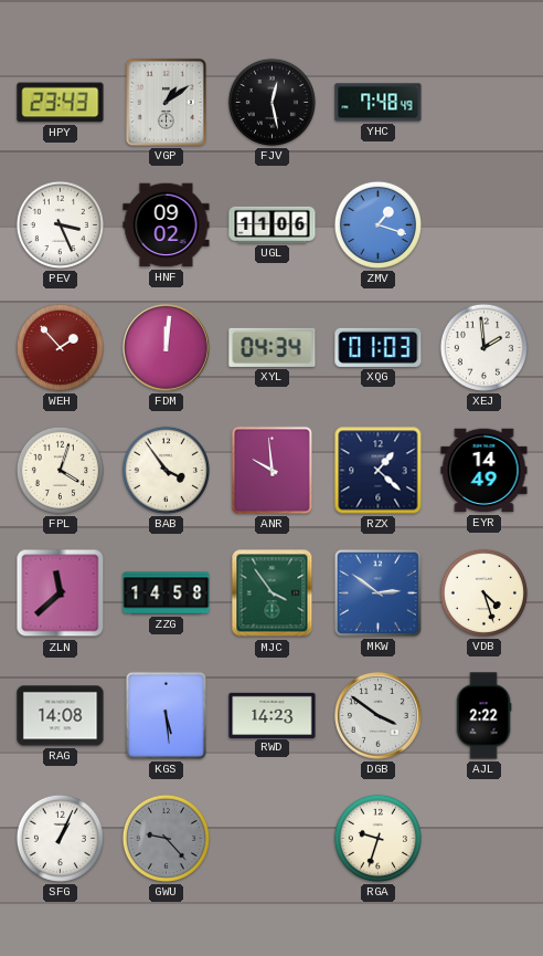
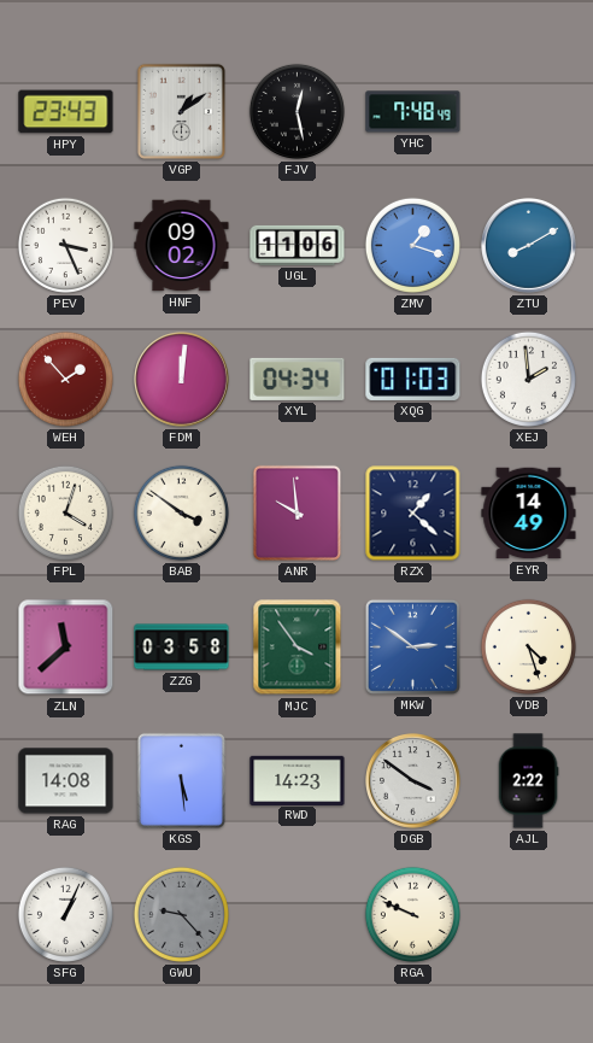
ZTU: none -> 8:10
BAB: 3:54 -> 3:51
ZZG: 14:58 -> 03:58
RGA: 9:33 -> 9:49
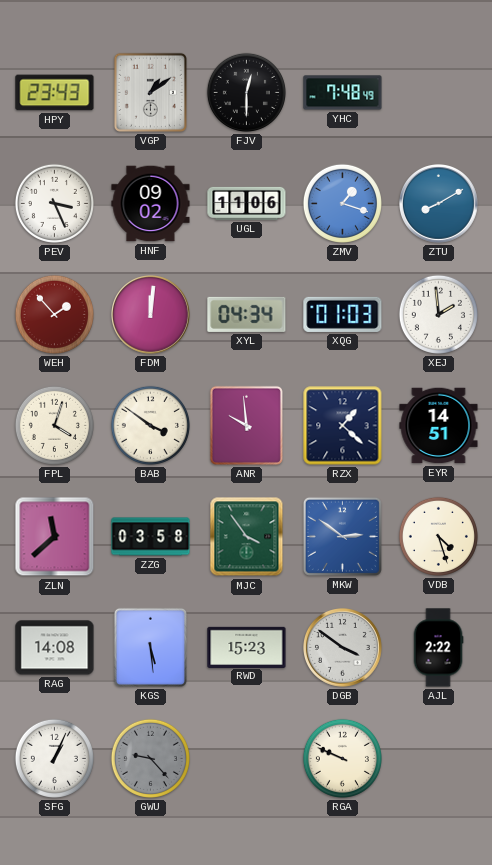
FJV: 12:28 -> 12:30
EYR: 14:49 -> 14:51
RWD: 14:23 -> 15:23
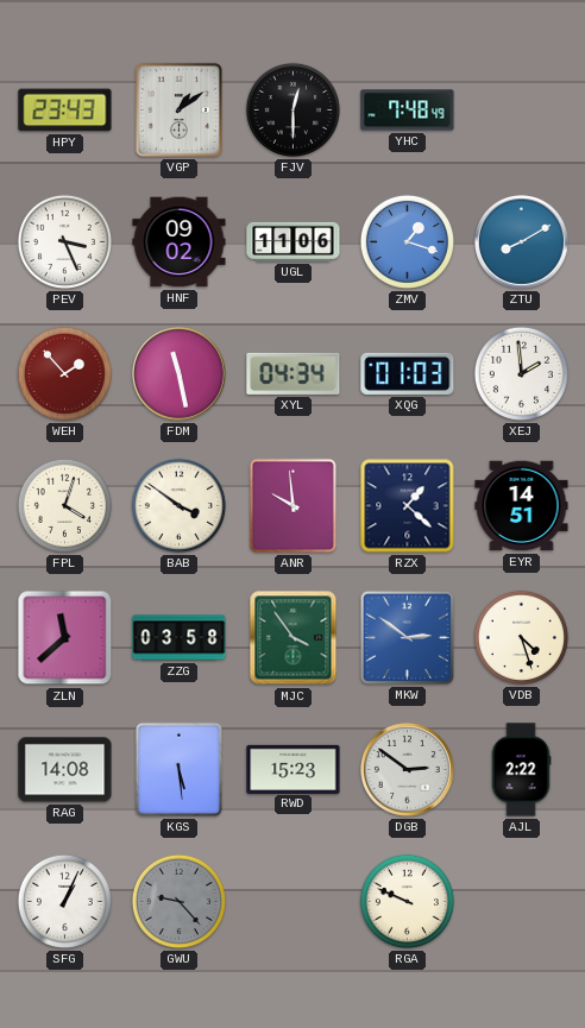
FDM: 12:01 -> 11:28
DGB: 3:51 -> 2:51
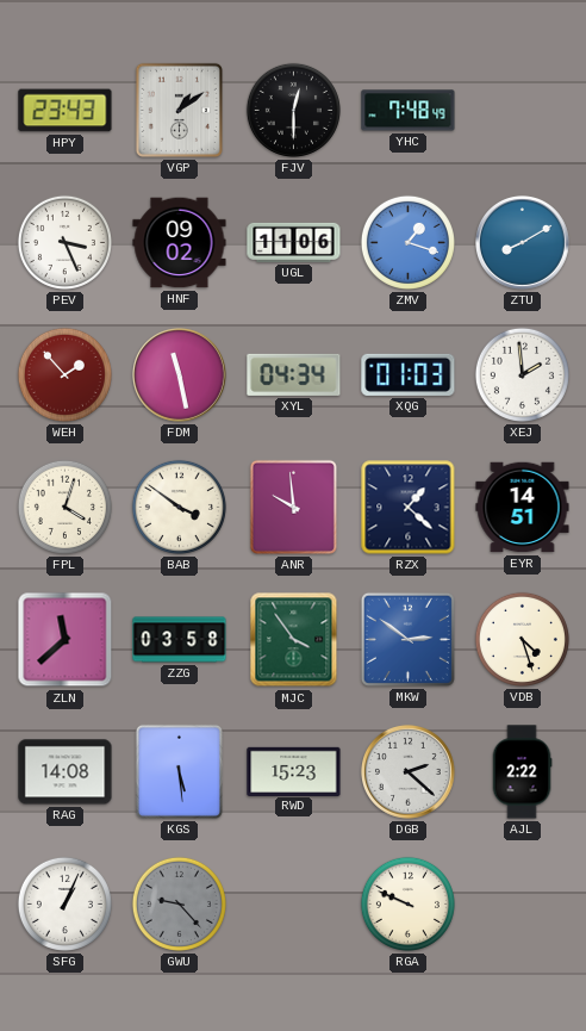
DGB: 2:51 -> 2:22
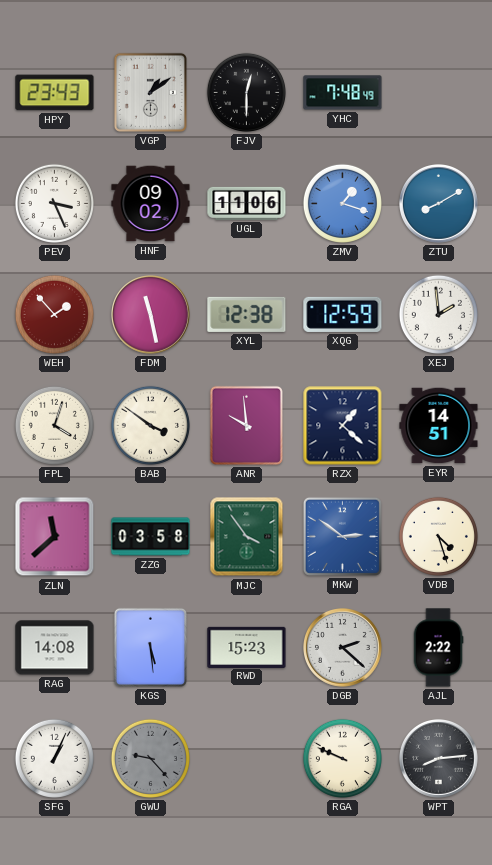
XYL: 04:34 -> 12:38
XQG: 01:03 -> 12:59
WPT: none -> 8:14
